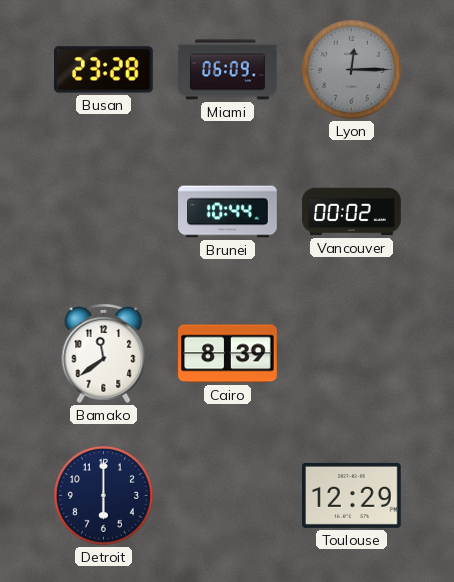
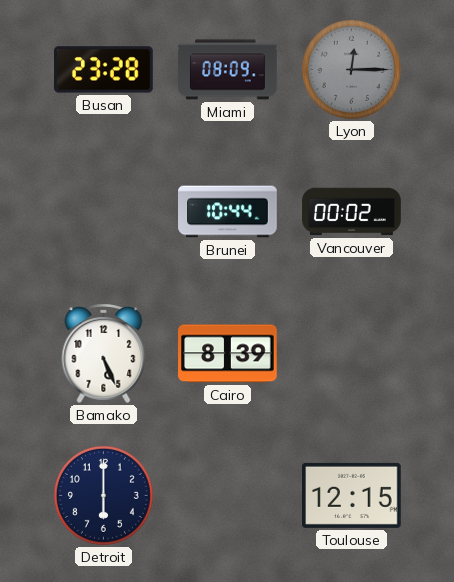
Miami: 06:09 -> 08:09
Bamako: 11:39 -> 5:26
Toulouse: 12:29 -> 12:15
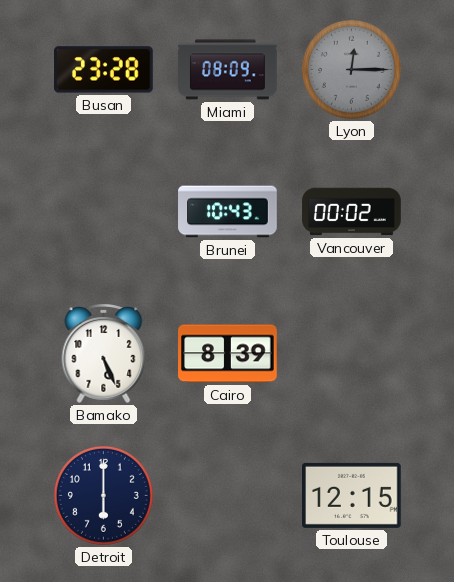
Brunei: 10:44 -> 10:43
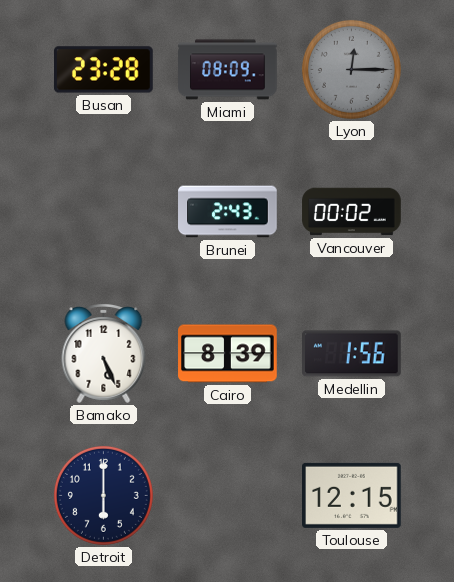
Brunei: 10:43 -> 2:43
Medellin: none -> 1:56
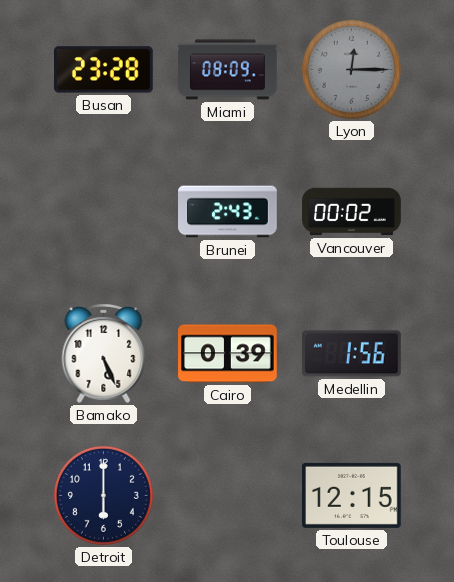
Cairo: 8:39 -> 0:39
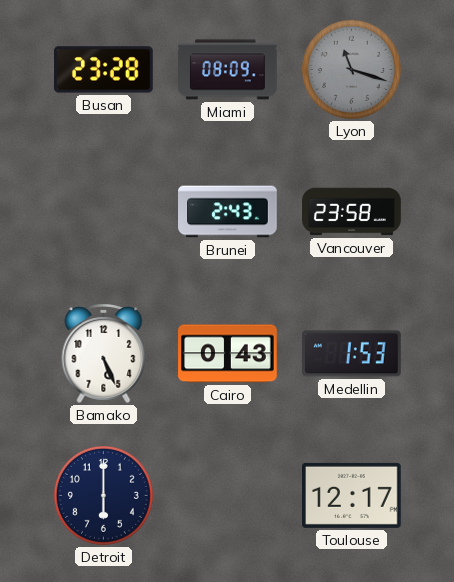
Lyon: 12:15 -> 11:18
Vancouver: 00:02 -> 23:58
Cairo: 0:39 -> 0:43
Medellin: 1:56 -> 1:53
Toulouse: 12:15 -> 12:17
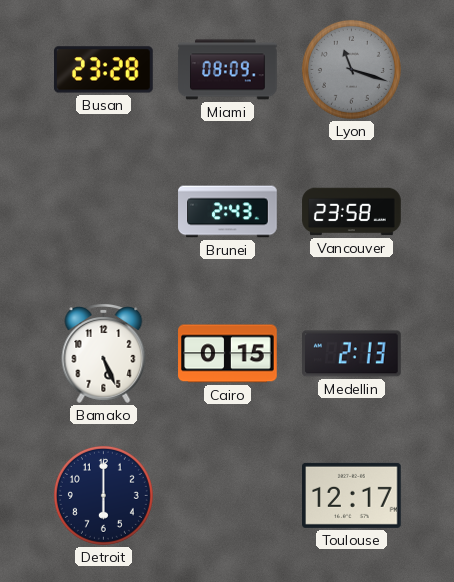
Cairo: 0:43 -> 0:15
Medellin: 1:53 -> 2:13
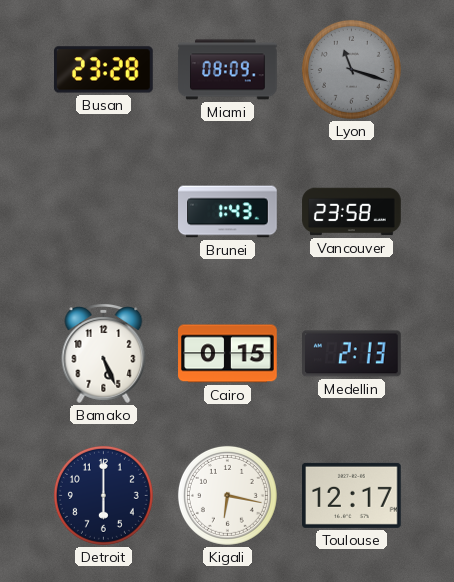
Brunei: 2:43 -> 1:43
Kigali: none -> 6:17
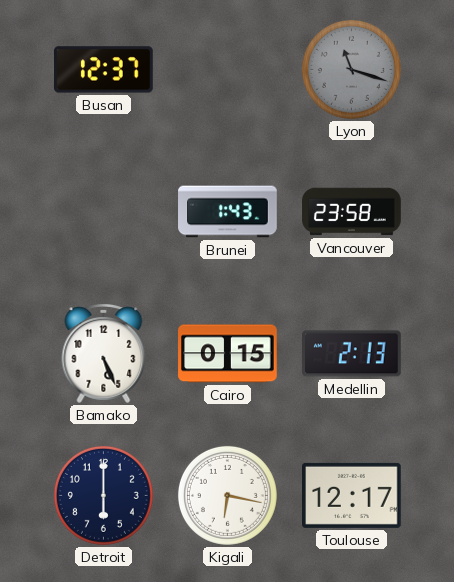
Busan: 23:28 -> 12:37
Miami: 08:09 -> none
